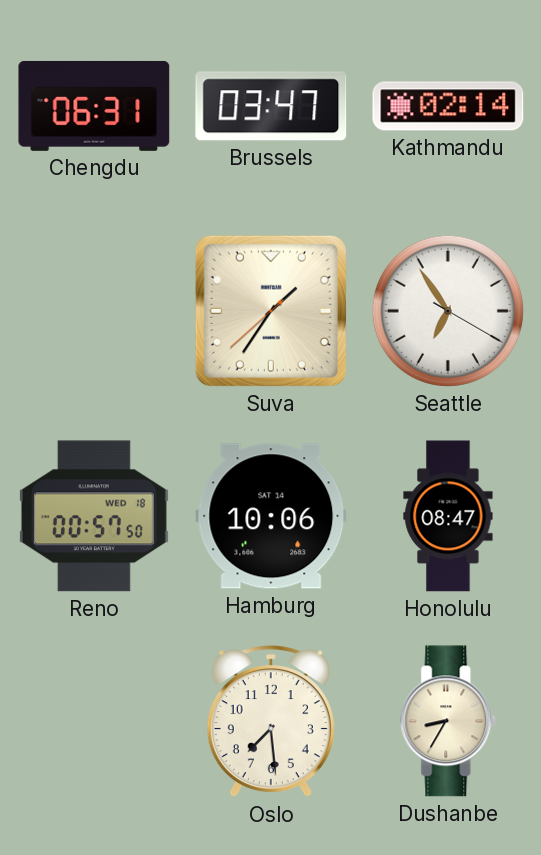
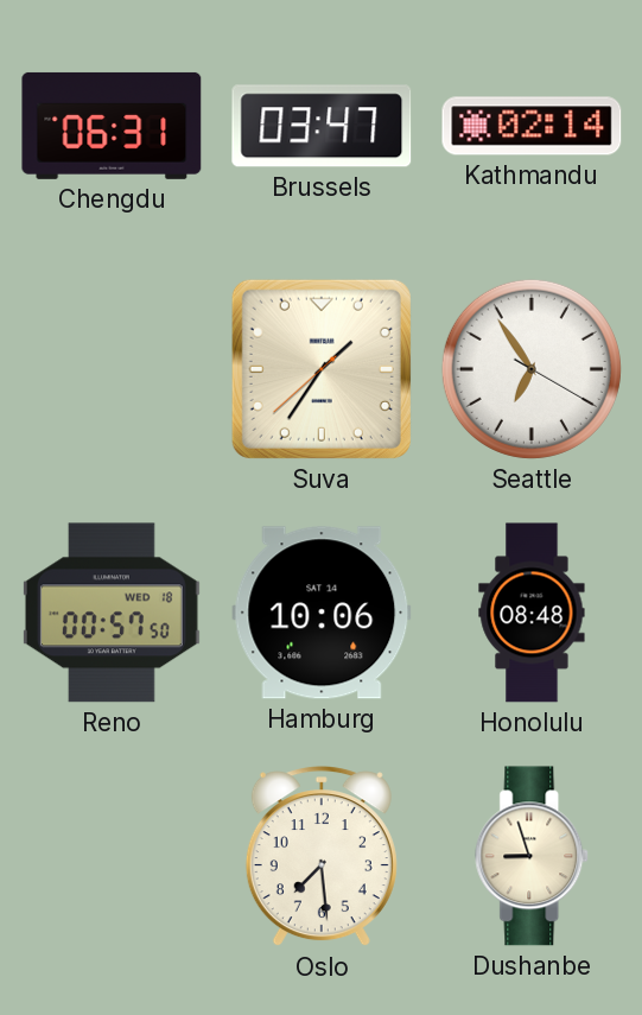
Honolulu: 08:47 -> 08:48
Dushanbe: 8:35 -> 8:57
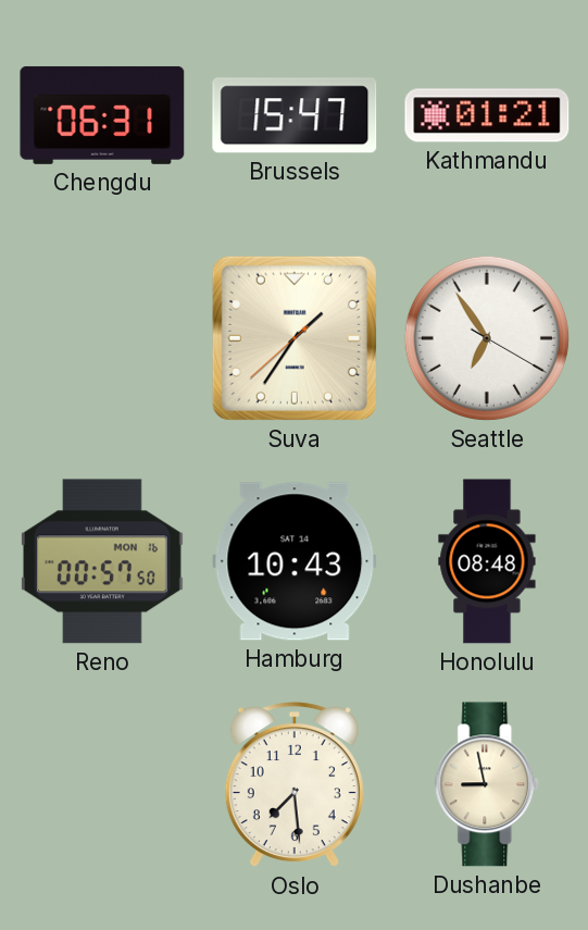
Brussels: 03:47 -> 15:47
Kathmandu: 02:14 -> 01:21
Reno date: WED 18 -> MON 16
Hamburg: 10:06 -> 10:43
Dushanbe: 8:57 -> 8:58
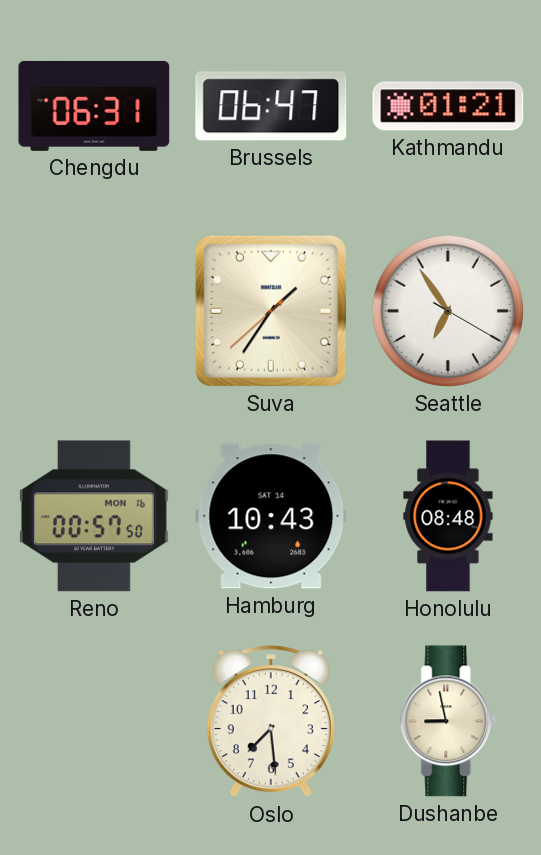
Brussels: 15:47 -> 06:47
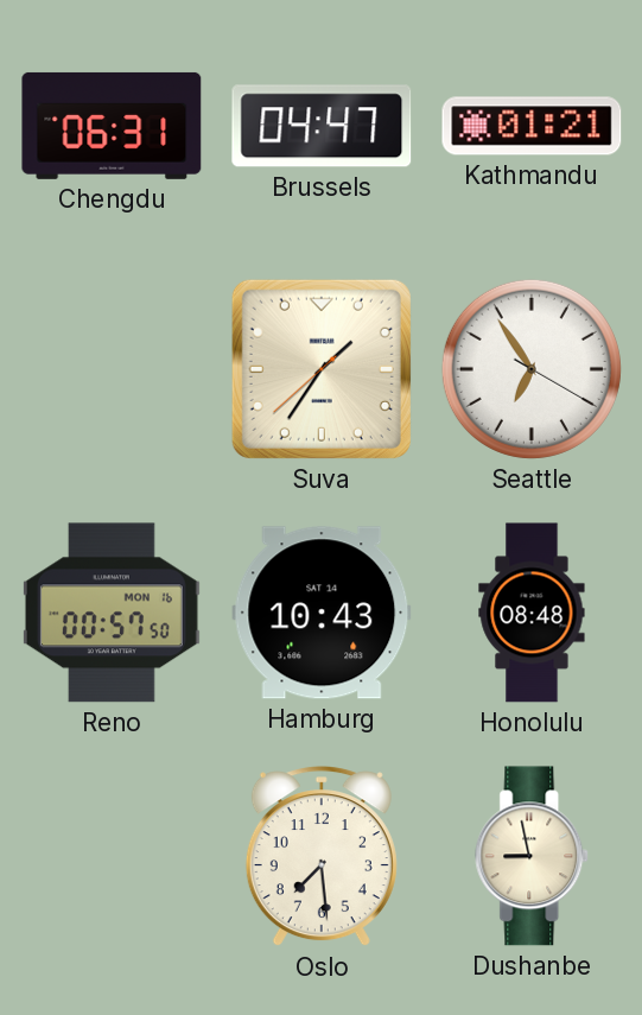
Brussels: 06:47 -> 04:47
